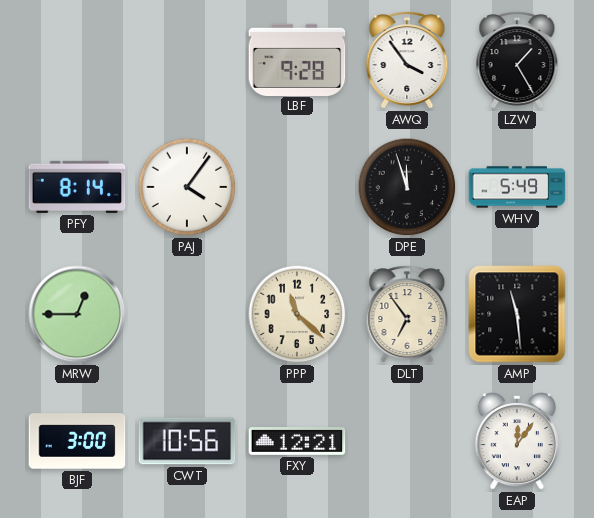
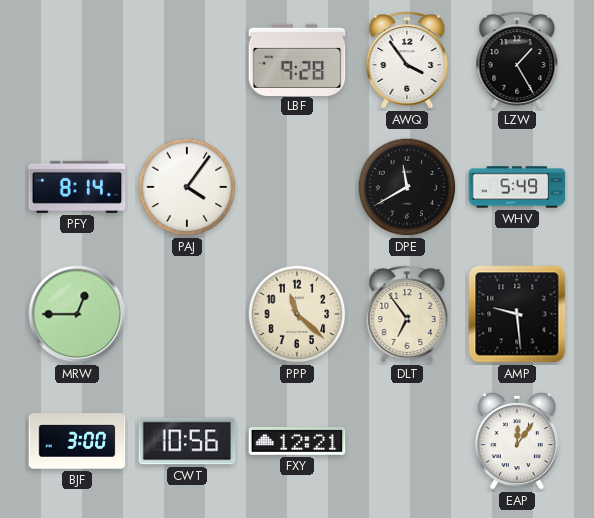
DPE: 11:57 -> 11:40
AMP: 11:29 -> 9:29
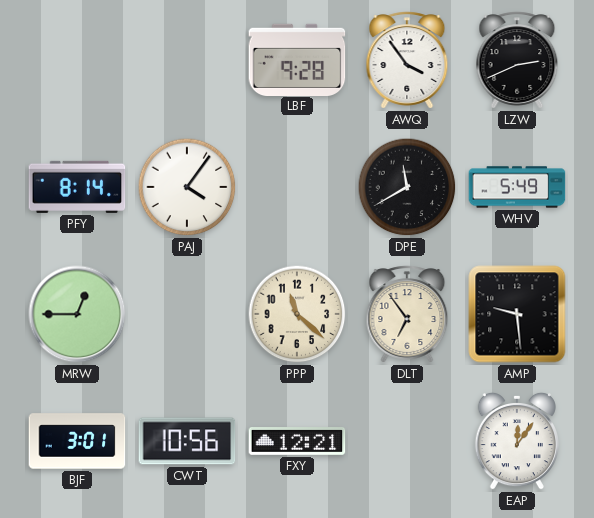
LZW: 1:25 -> 2:41
BJF: 3:00 -> 3:01
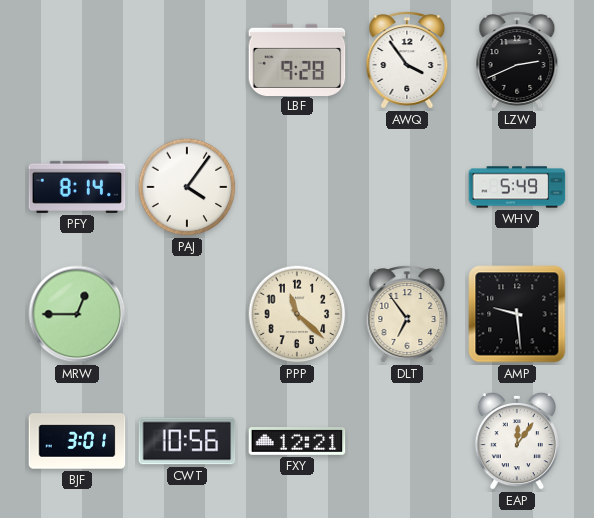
DPE: 11:40 -> none
